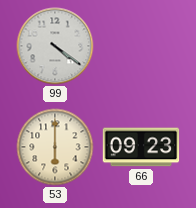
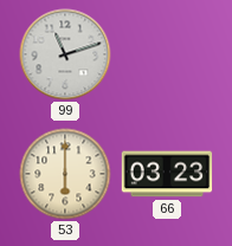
99: 4:21 -> 11:12
66: 09:23 -> 03:23
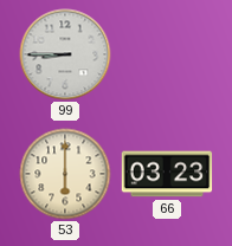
99: 11:12 -> 8:45
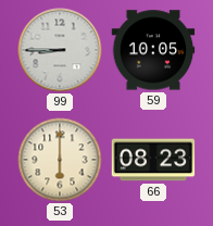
59: none -> 10:05
66: 03:23 -> 08:23
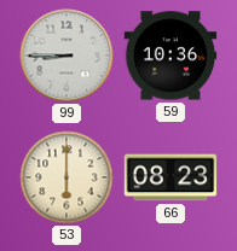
59: 10:05 -> 10:36
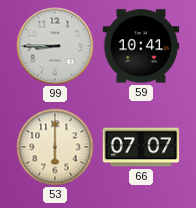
59: 10:36 -> 10:41
66: 08:23 -> 07:07
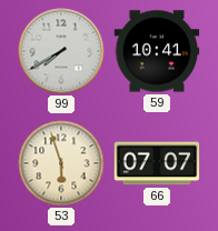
99: 8:45 -> 7:40
53: 6:00 -> 5:57
